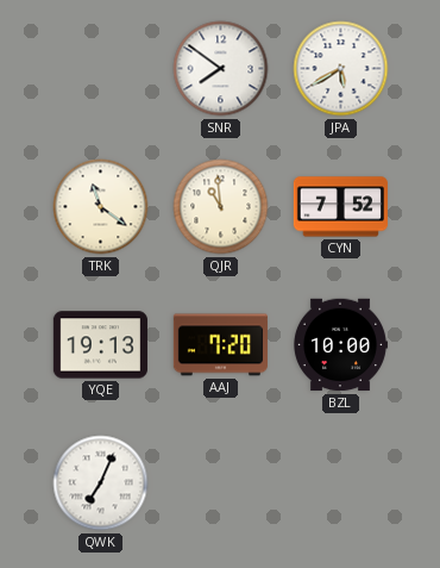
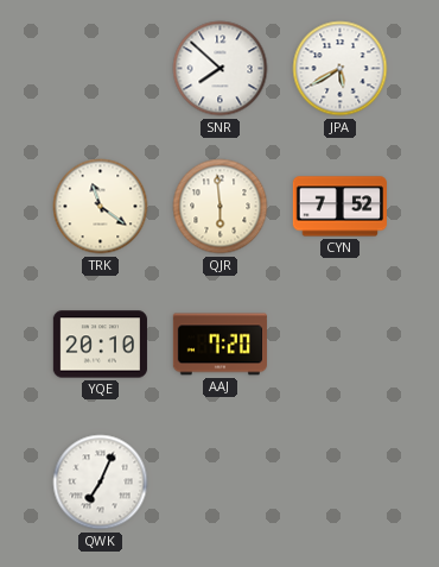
SNR: 7:51 -> 7:52
QJR: 10:59 -> 5:59
YQE: 19:13 -> 20:10
BZL: 10:00 -> none
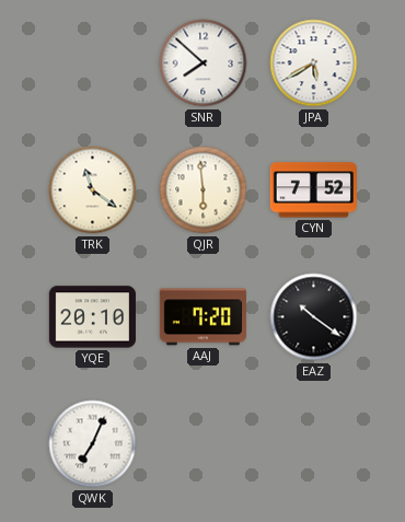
EAZ: none -> 10:21
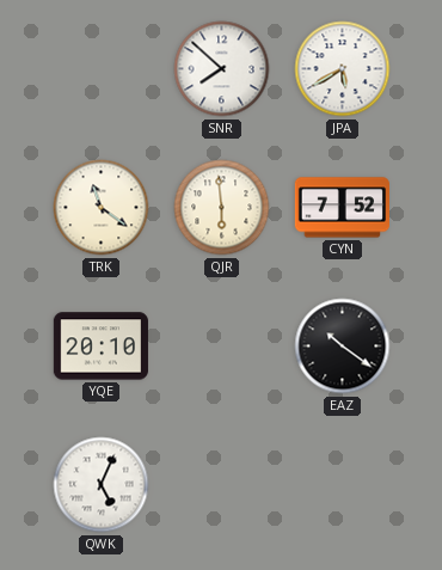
AAJ: 7:20 -> none
QWK: 7:04 -> 5:04
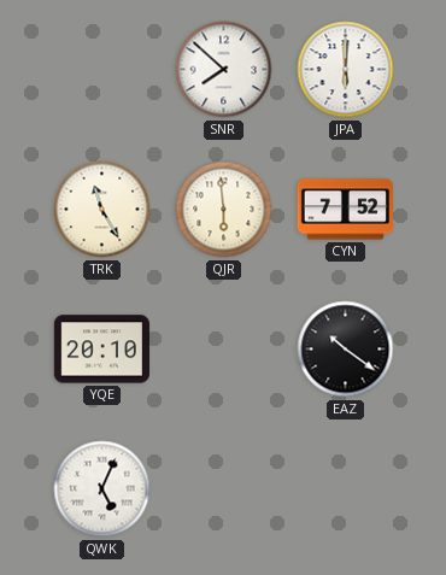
JPA: 5:40 -> 6:00
TRK: 11:21 -> 11:25
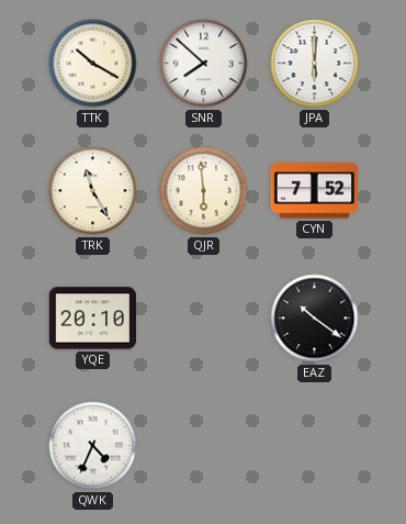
TTK: none -> 10:20
QWK: 5:04 -> 4:34
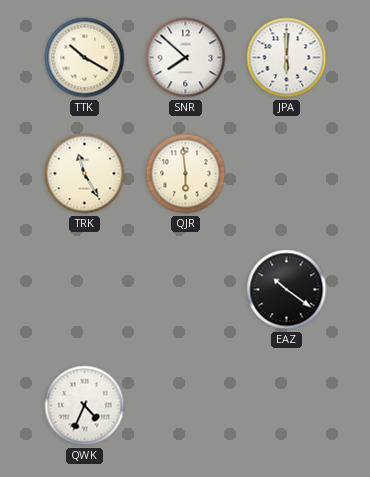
CYN: 7:52 -> none
YQE: 20:10 -> none
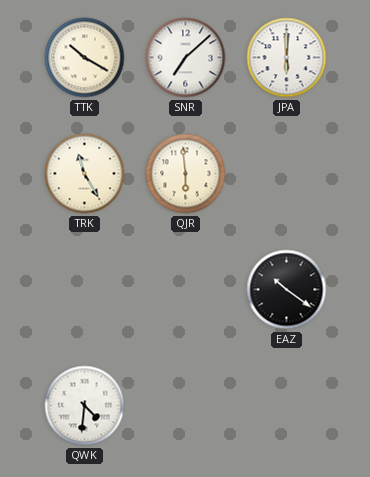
SNR: 7:52 -> 7:08
QWK: 4:34 -> 4:31
